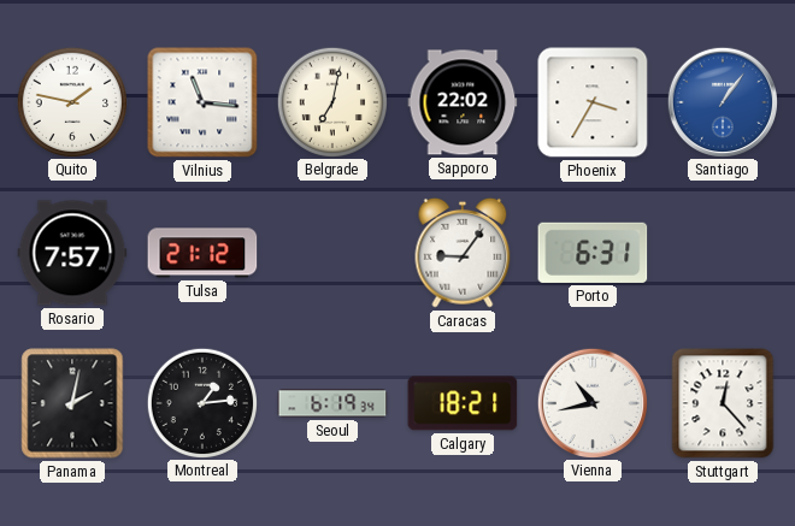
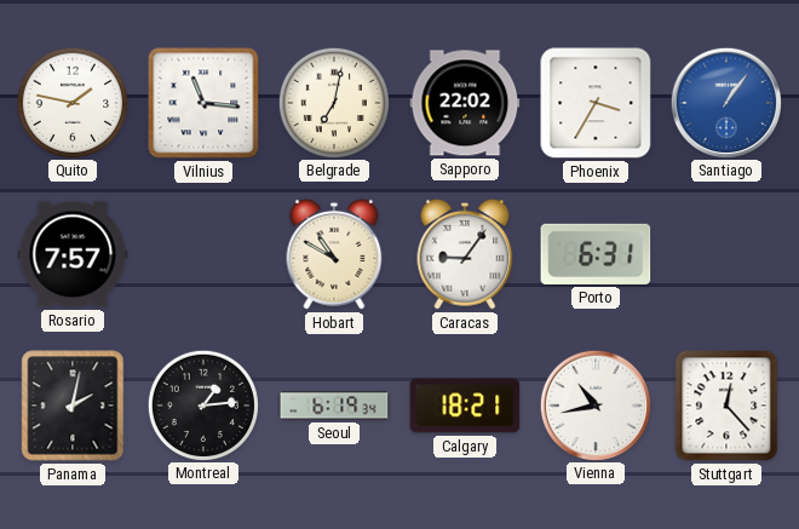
Tulsa: 21:12 -> none
Hobart: none -> 10:50
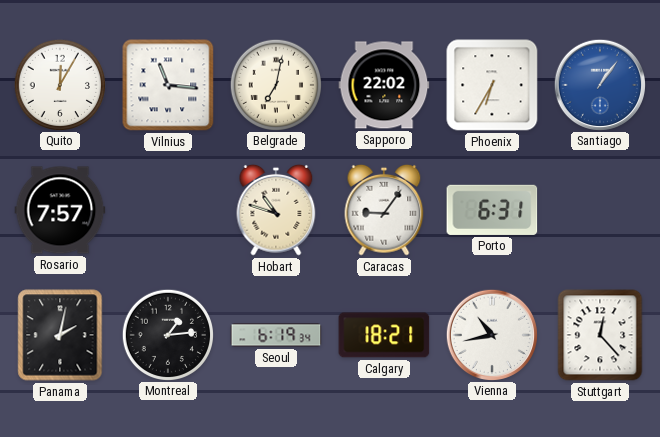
Quito: 1:47 -> 12:05
Phoenix: 3:35 -> 6:35
Hobart: 10:50 -> 10:48
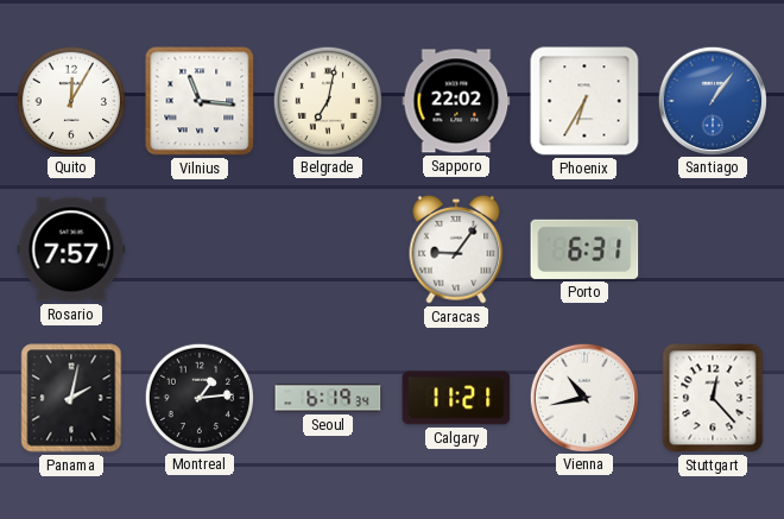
Hobart: 10:48 -> none
Calgary: 18:21 -> 11:21
